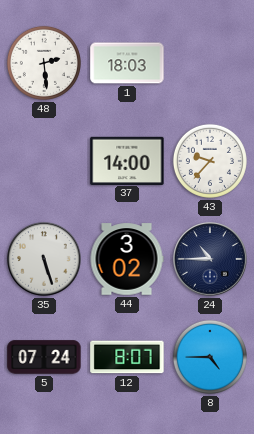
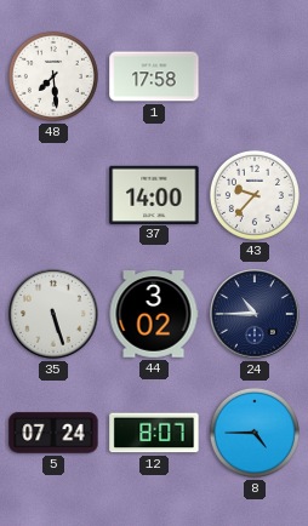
48: 2:29 -> 7:29
1: 18:03 -> 17:58
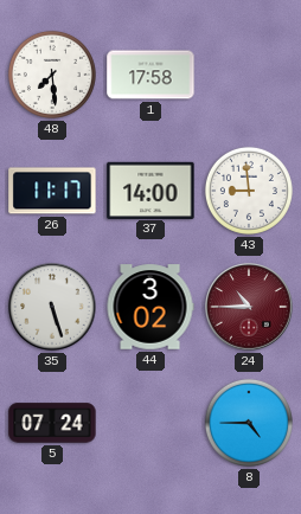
26: none -> 11:17
43: 9:37 -> 8:59
24 dial: navy -> burgundy
12: 8:07 -> none
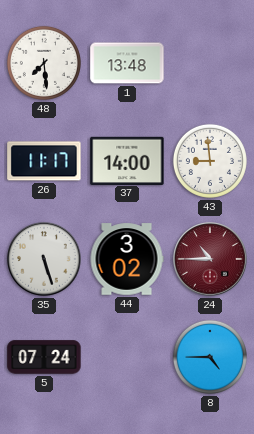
1: 17:58 -> 13:48
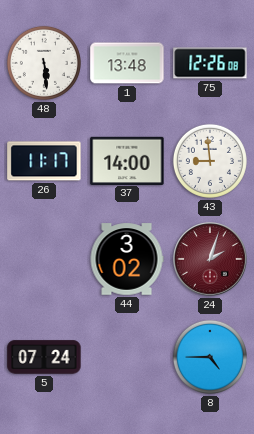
48: 7:29 -> 5:29
75: none -> 12:26
35: 5:27 -> none
24: 10:45 -> 2:03
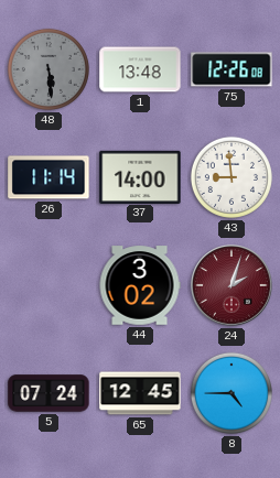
48 dial: white -> grey
26: 11:17 -> 11:14
65: none -> 12:45
